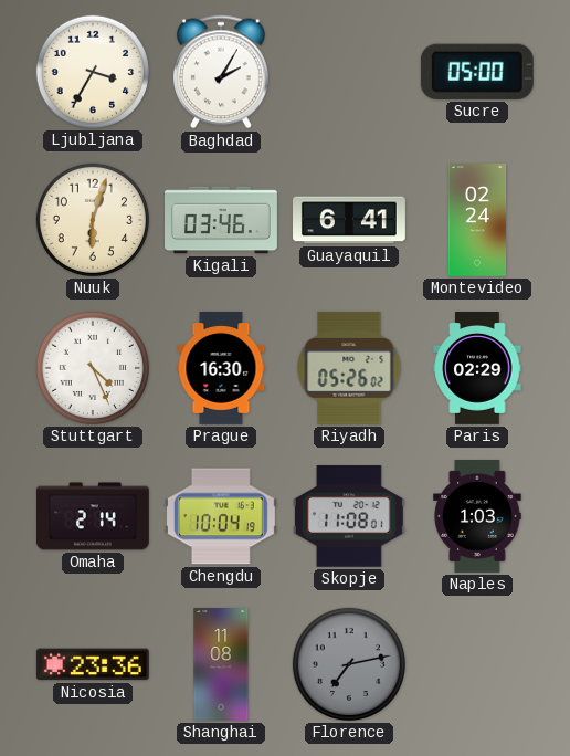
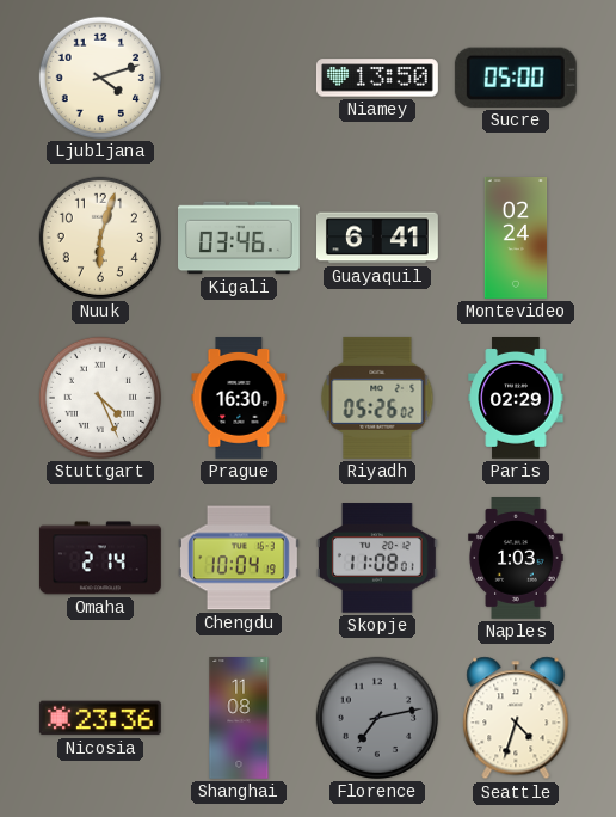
Ljubljana: 3:35 -> 4:12
Baghdad: 2:05 -> none
Niamey: none -> 13:50
Seattle: none -> 4:33
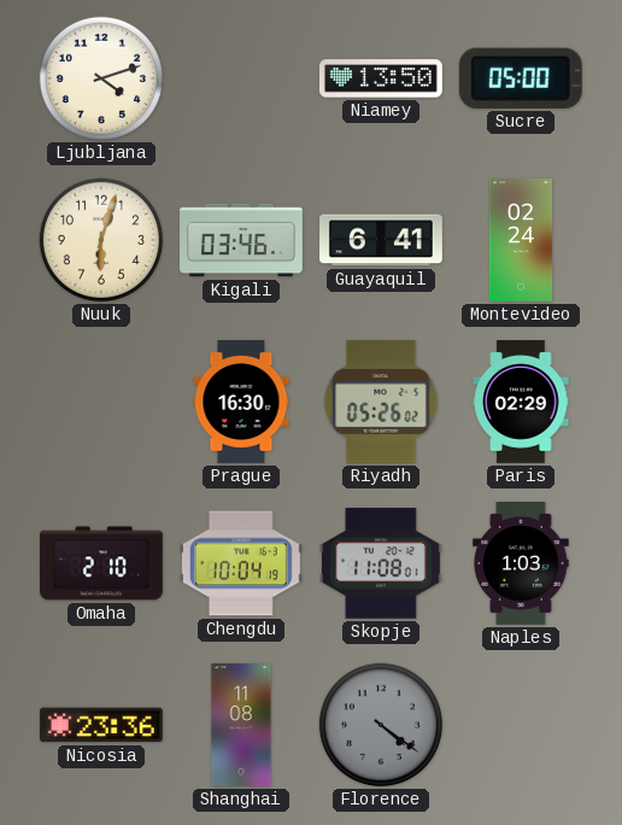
Stuttgart: 4:26 -> none
Omaha: 2:14 -> 2:10
Florence: 7:13 -> 4:21
Seattle: 4:33 -> none
